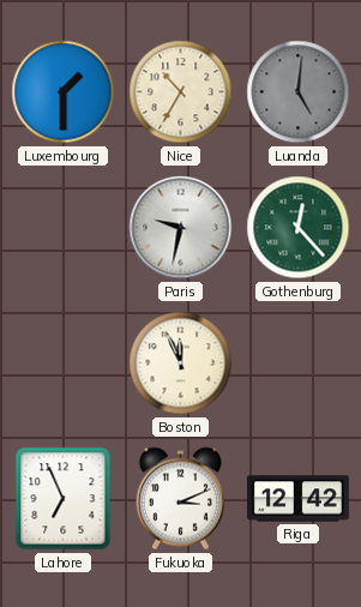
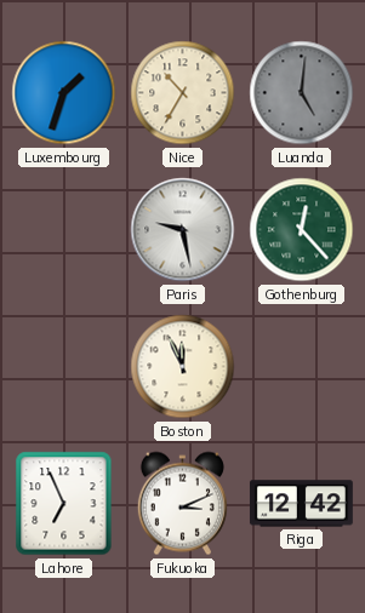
Luxembourg: 1:30 -> 1:33
Paris: 9:32 -> 9:28
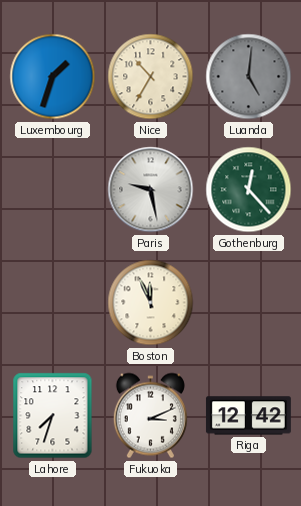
Lahore: 6:56 -> 7:33
